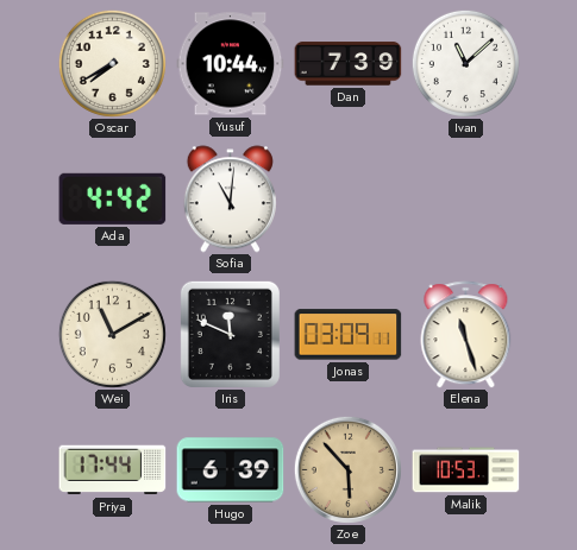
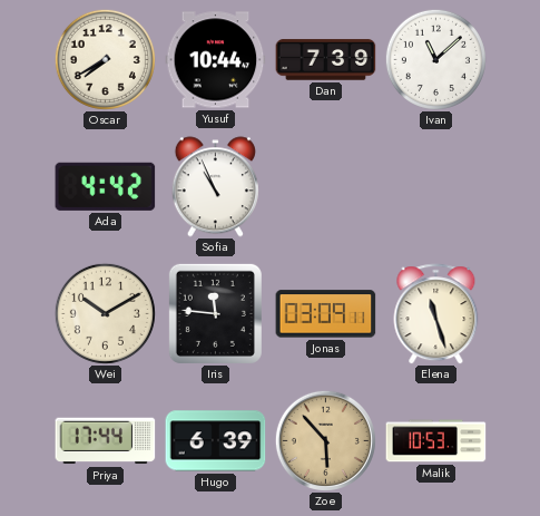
Sofia: 11:01 -> 10:56
Wei: 11:10 -> 10:10
Iris: 11:49 -> 11:46
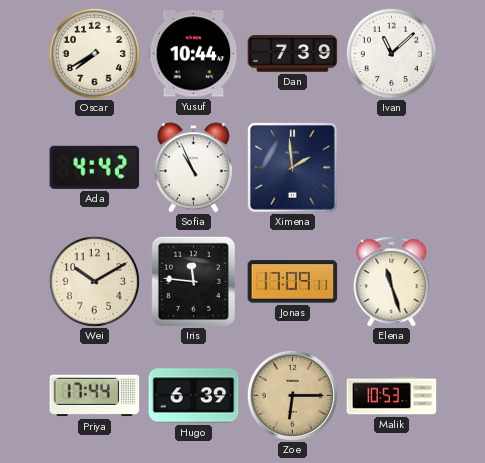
Ximena: none -> 1:59
Jonas: 03:09 -> 17:09
Zoe: 5:53 -> 6:15
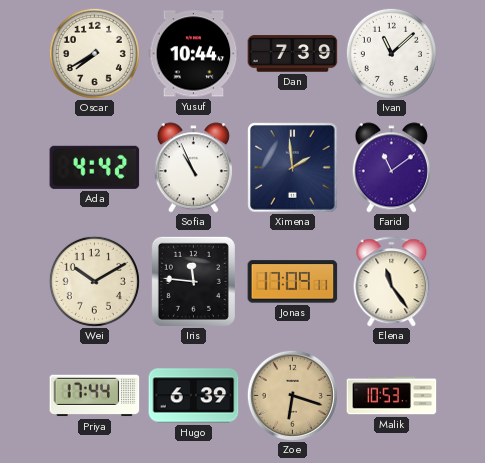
Farid: none -> 11:09
Elena: 11:27 -> 11:24
Zoe: 6:15 -> 6:18
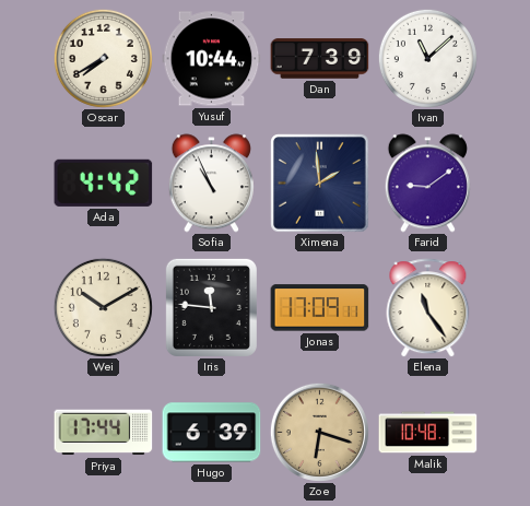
Farid: 11:09 -> 9:09
Malik: 10:53 -> 10:48
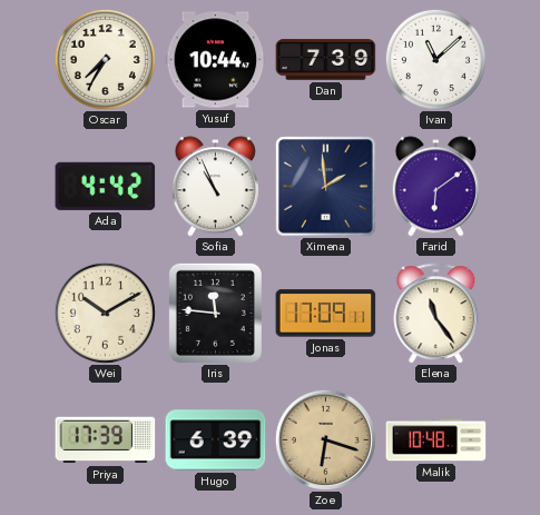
Oscar: 7:40 -> 7:35
Farid: 9:09 -> 6:09
Priya: 17:44 -> 17:39
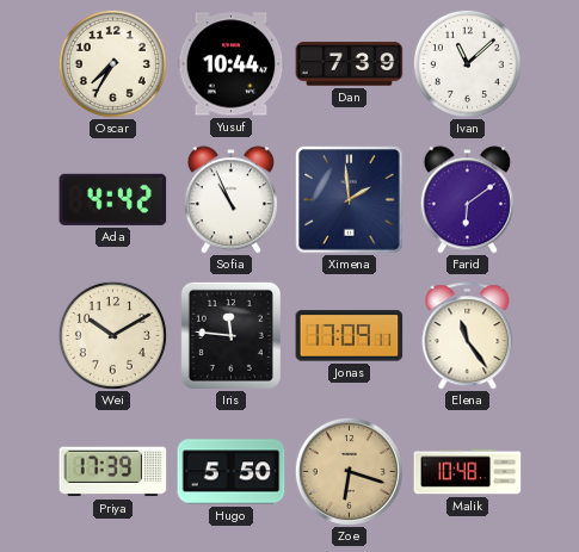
Hugo: 6:39 -> 5:50
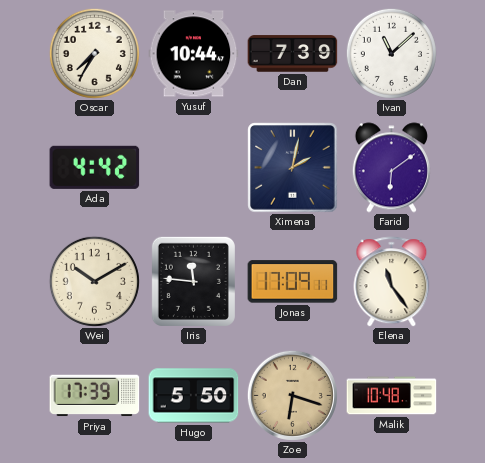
Sofia: 10:56 -> none
Ximena: 1:59 -> 2:02
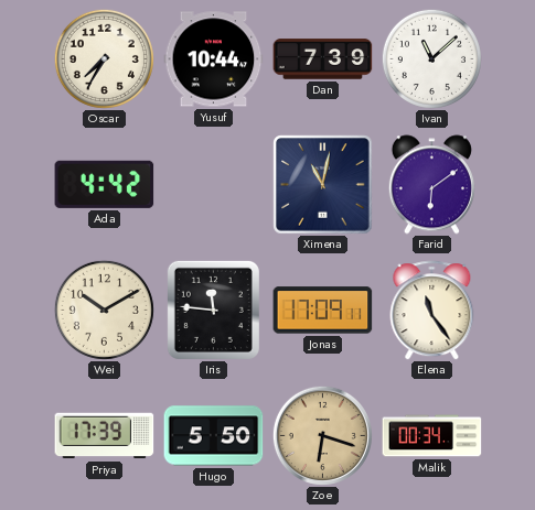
Ximena: 2:02 -> 11:02
Malik: 10:48 -> 00:34
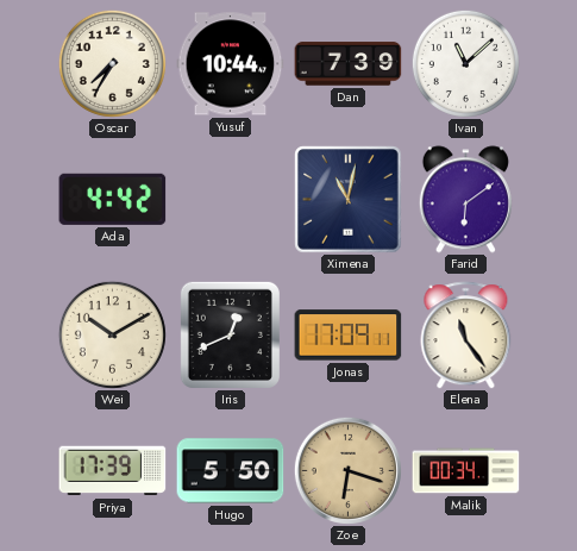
Iris: 11:46 -> 12:41
